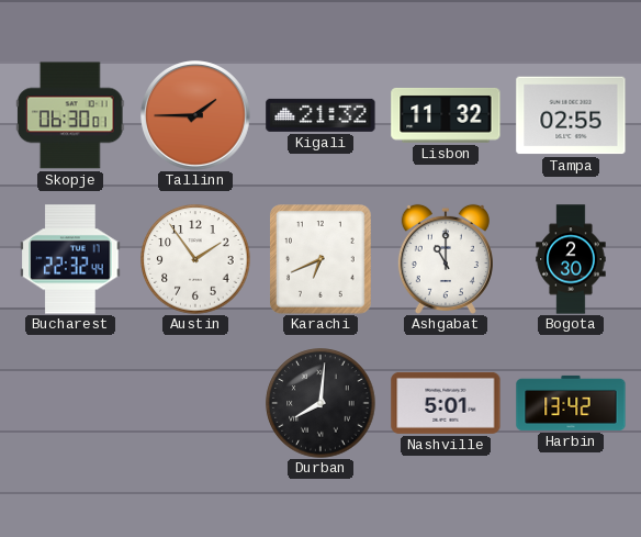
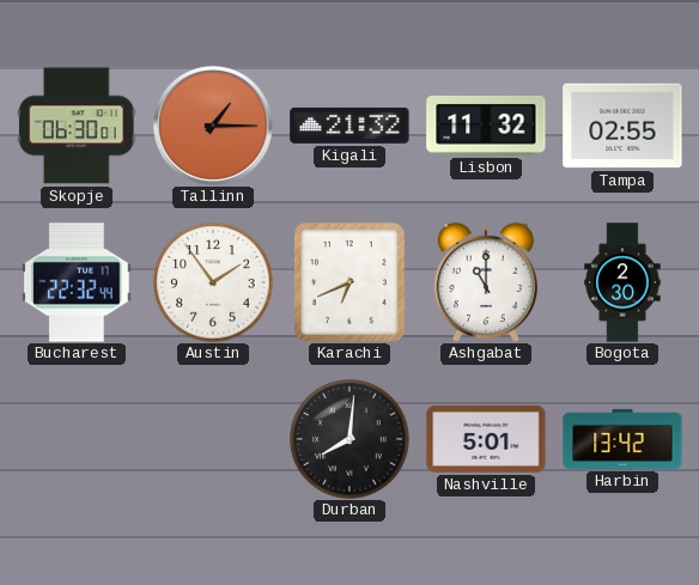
Tallinn: 1:45 -> 1:15
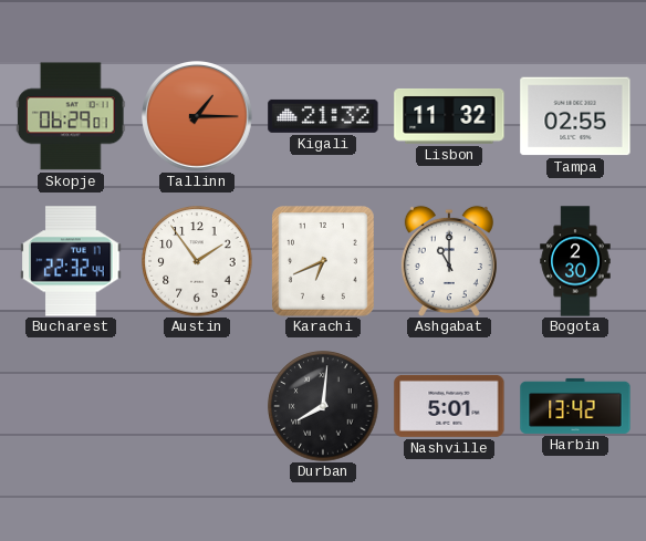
Skopje: 06:30 -> 06:29
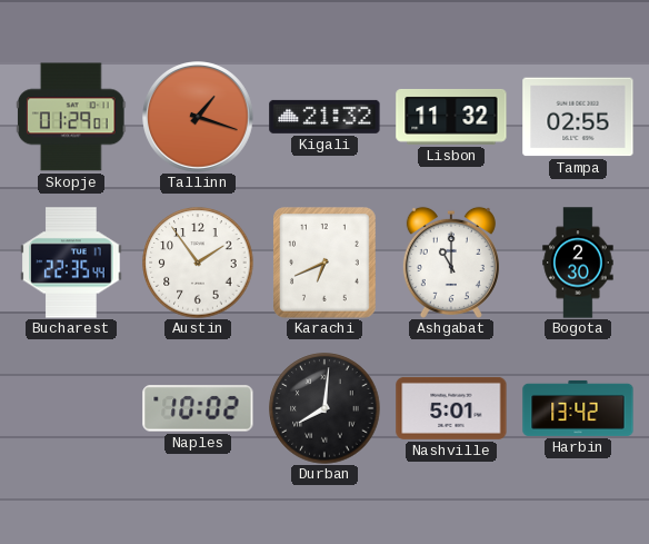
Skopje: 06:29 -> 01:29
Tallinn: 1:15 -> 1:18
Bucharest: 22:32 -> 22:35
Naples: none -> 10:02
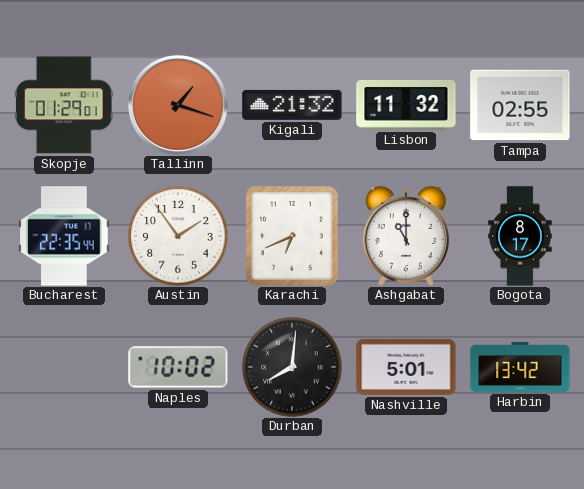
Bogota: 2:30 -> 8:17
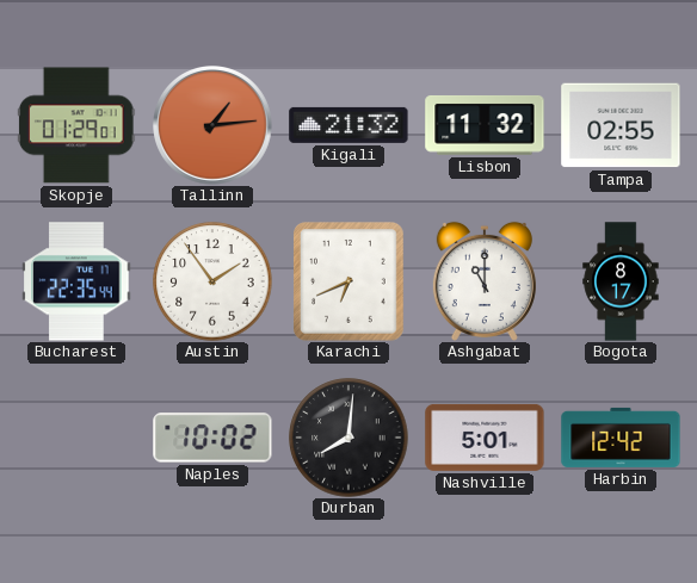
Tallinn: 1:18 -> 1:14
Harbin: 13:42 -> 12:42
